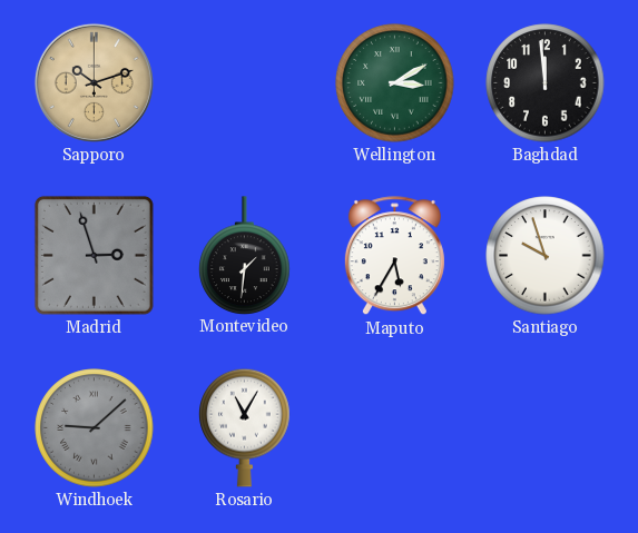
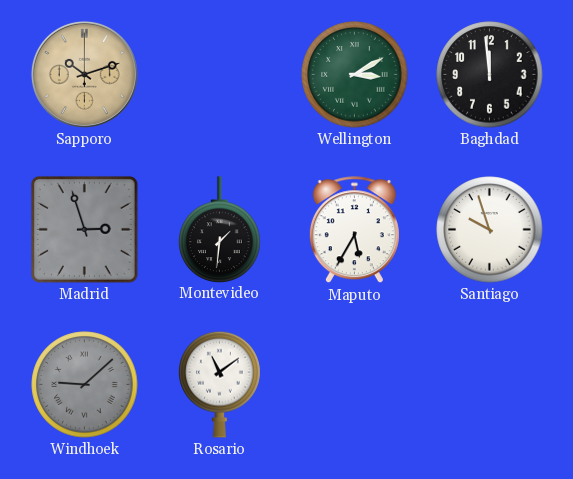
Rosario: 11:05 -> 11:09
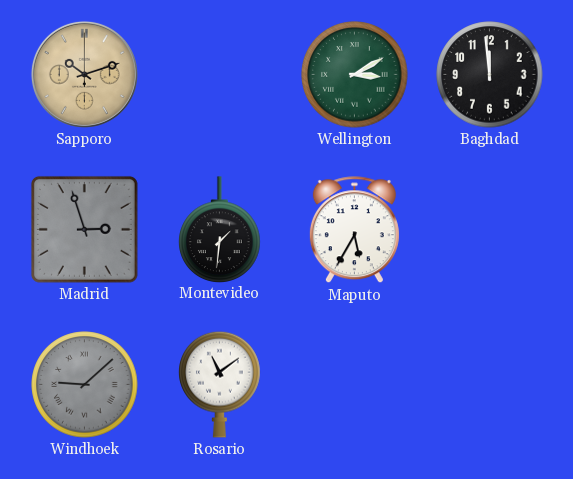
Santiago: 9:57 -> none
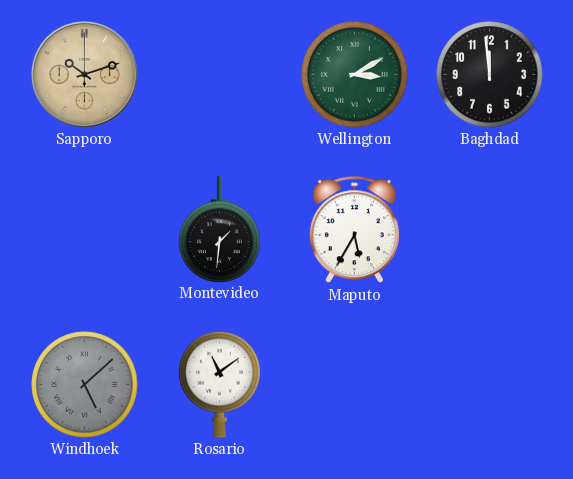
Madrid: 2:57 -> none
Windhoek: 9:08 -> 5:08
